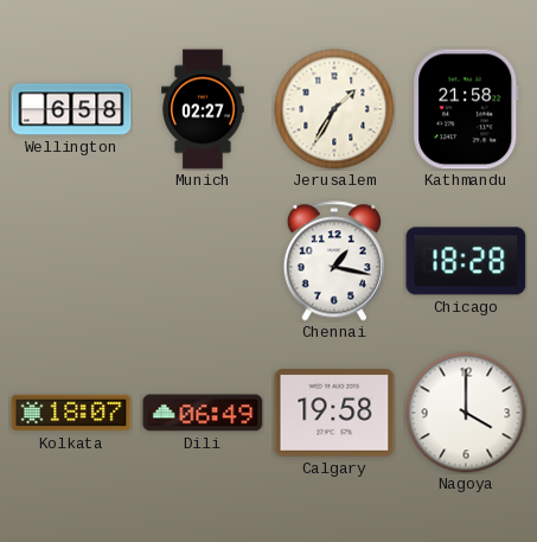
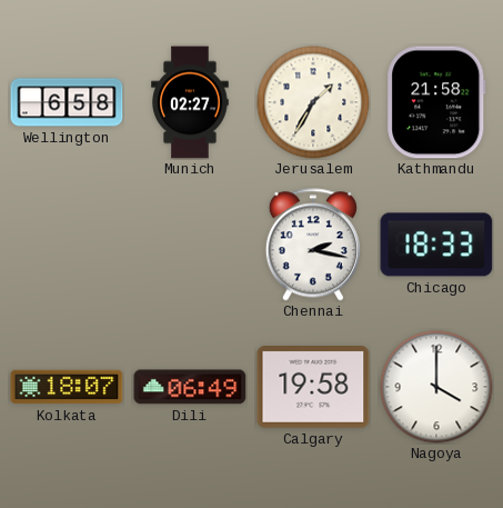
Chennai: 1:17 -> 2:17
Chicago: 18:28 -> 18:33
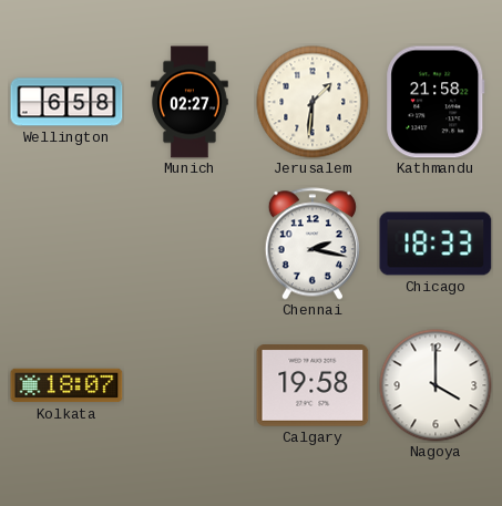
Jerusalem: 1:35 -> 1:31
Dili: 06:49 -> none
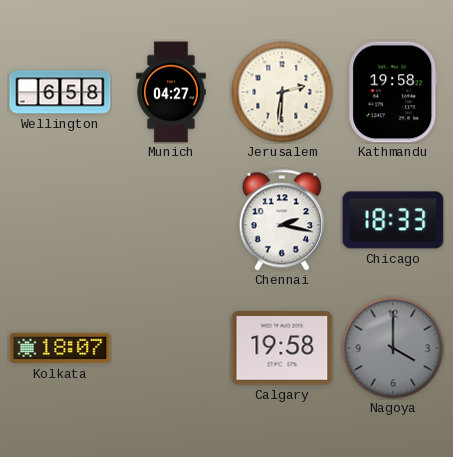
Munich: 02:27 -> 04:27
Jerusalem: 1:31 -> 2:31
Kathmandu: 21:58 -> 19:58
Nagoya dial: white -> grey
